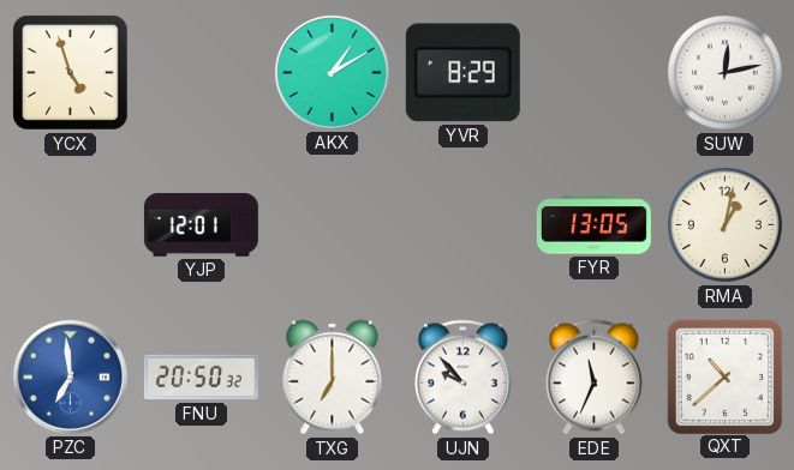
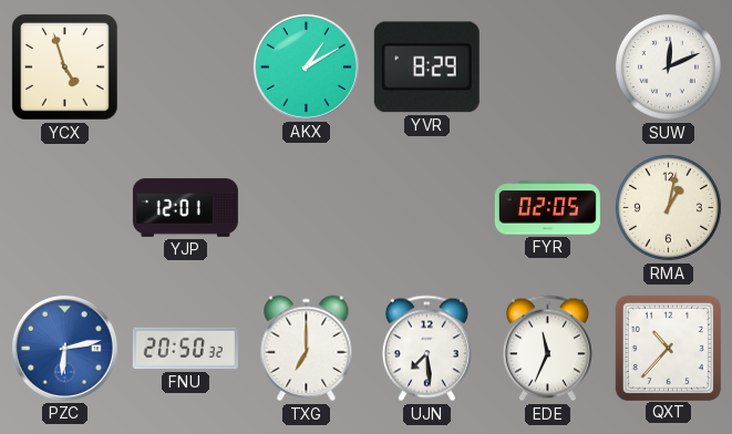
SUW: 12:13 -> 12:11
FYR: 13:05 -> 02:05
PZC: 6:59 -> 6:13
UJN: 9:53 -> 7:29
QXT: 10:38 -> 10:37
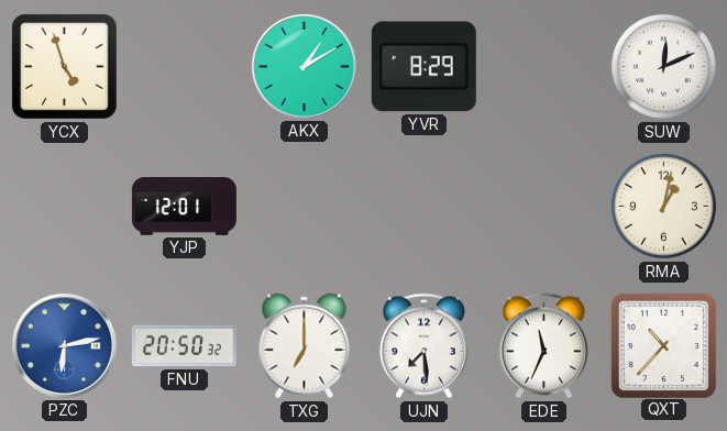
FYR: 02:05 -> none
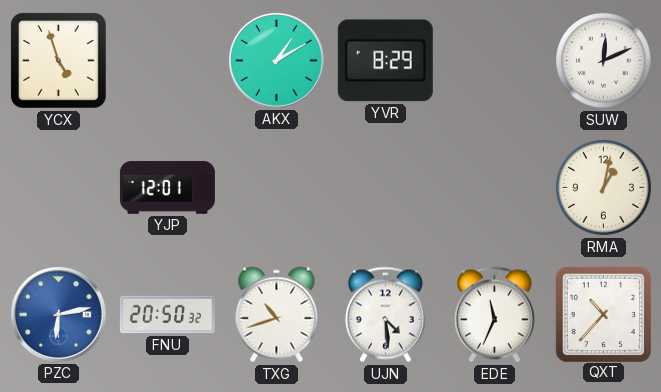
TXG: 7:00 -> 10:42
UJN: 7:29 -> 4:29
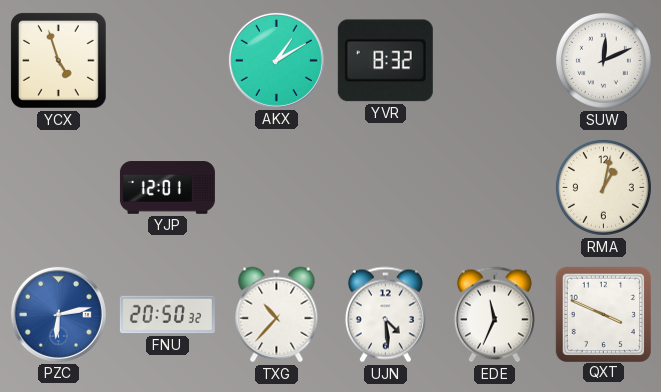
YVR: 8:29 -> 8:32
TXG: 10:42 -> 10:37
QXT: 10:37 -> 3:49
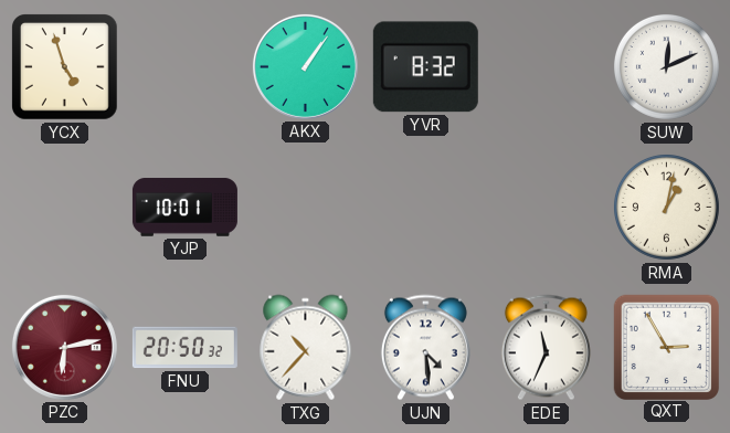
AKX: 1:10 -> 1:06
YJP: 12:01 -> 10:01
PZC dial: blue -> burgundy
QXT: 3:49 -> 2:55
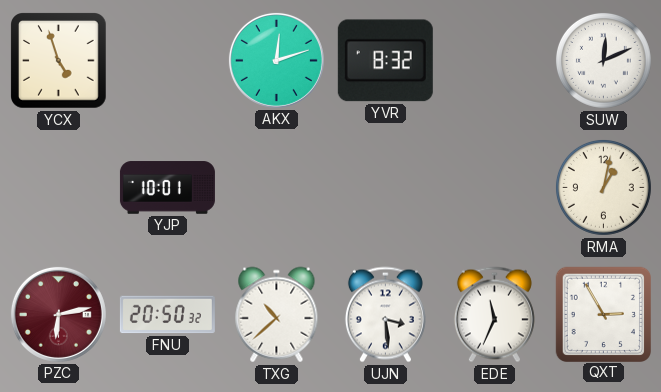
AKX: 1:06 -> 12:12
TXG: 10:37 -> 10:38
UJN: 4:29 -> 3:29
